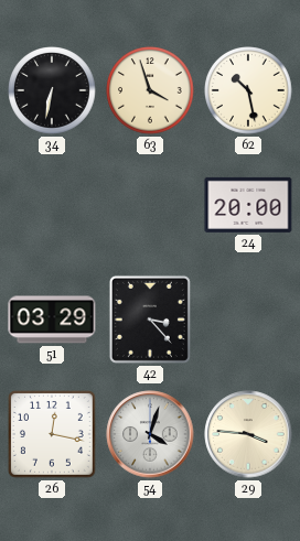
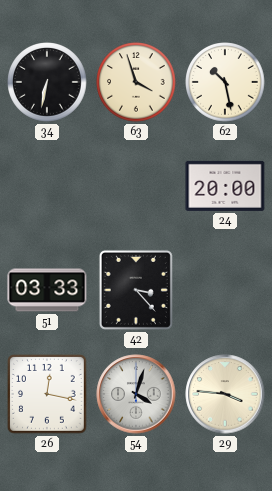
51: 03:29 -> 03:33
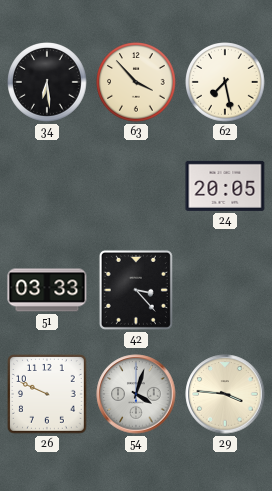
34: 6:32 -> 6:29
63: 3:57 -> 3:53
62: 10:28 -> 7:28
24: 20:00 -> 20:05
26: 12:17 -> 9:49
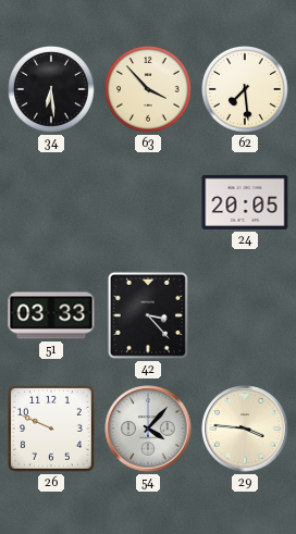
62: 7:28 -> 7:29
54: 4:03 -> 4:07
